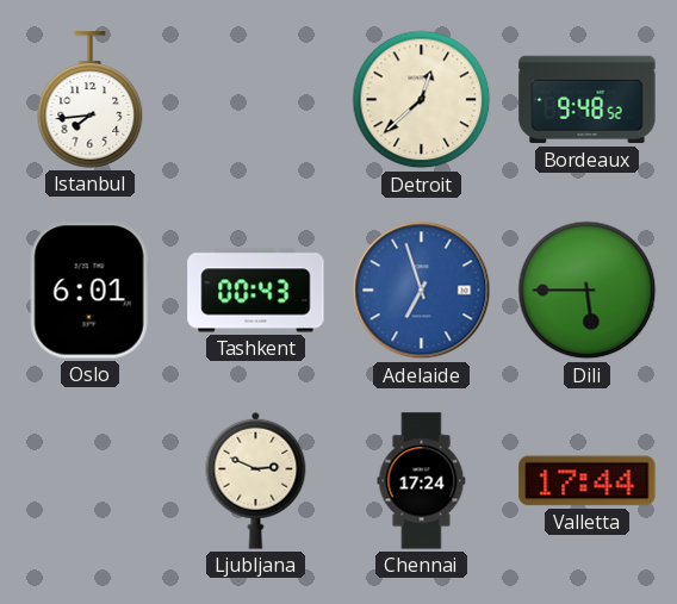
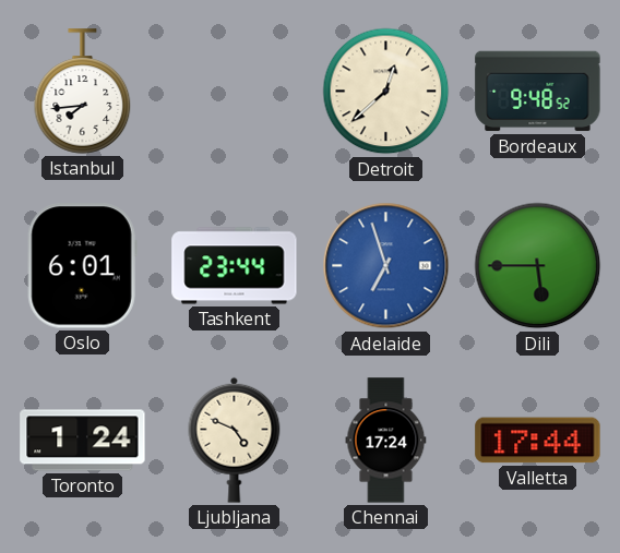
Tashkent: 00:43 -> 23:44
Toronto: none -> 1:24
Ljubljana: 2:49 -> 4:49
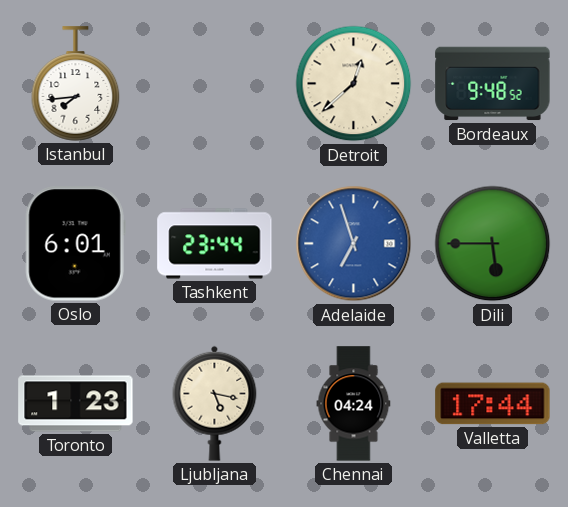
Toronto: 1:24 -> 1:23
Ljubljana: 4:49 -> 5:17
Chennai: 17:24 -> 04:24
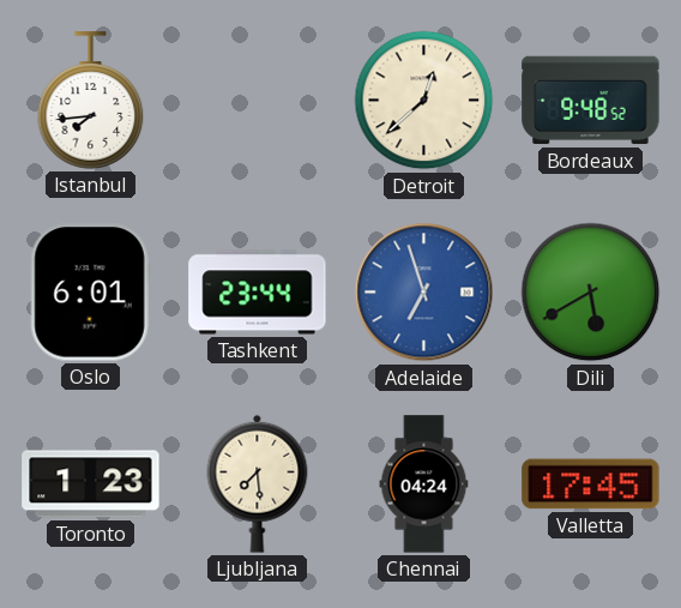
Dili: 5:45 -> 5:40
Ljubljana: 5:17 -> 7:29
Valletta: 17:44 -> 17:45
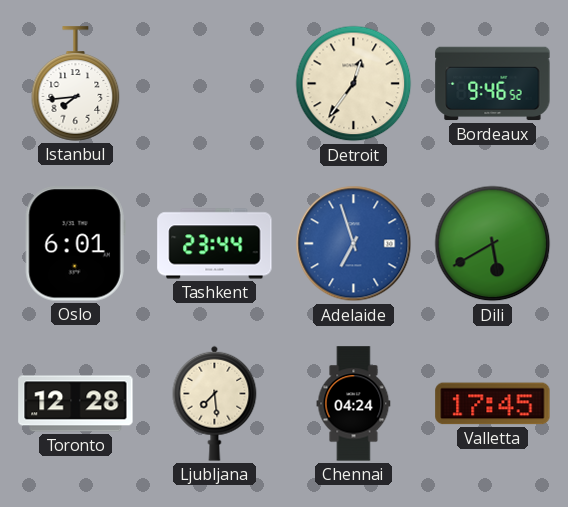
Detroit: 12:38 -> 12:36
Bordeaux: 9:48 -> 9:46
Toronto: 1:23 -> 12:28
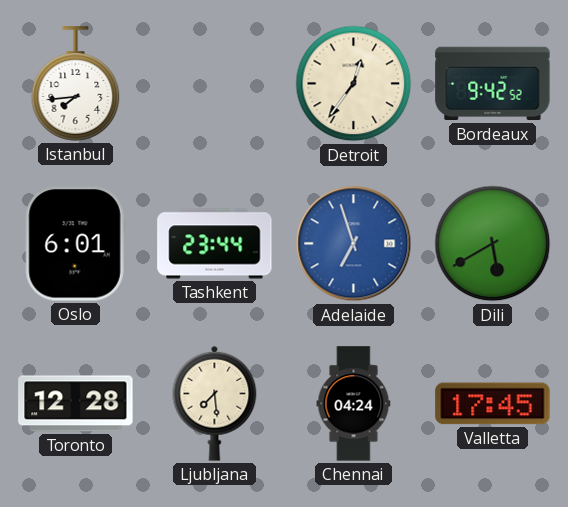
Bordeaux: 9:46 -> 9:42
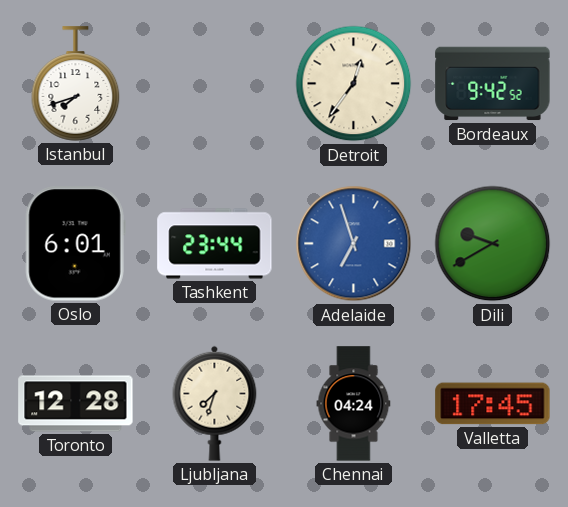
Istanbul: 7:44 -> 7:42
Dili: 5:40 -> 9:40
Ljubljana: 7:29 -> 7:33
